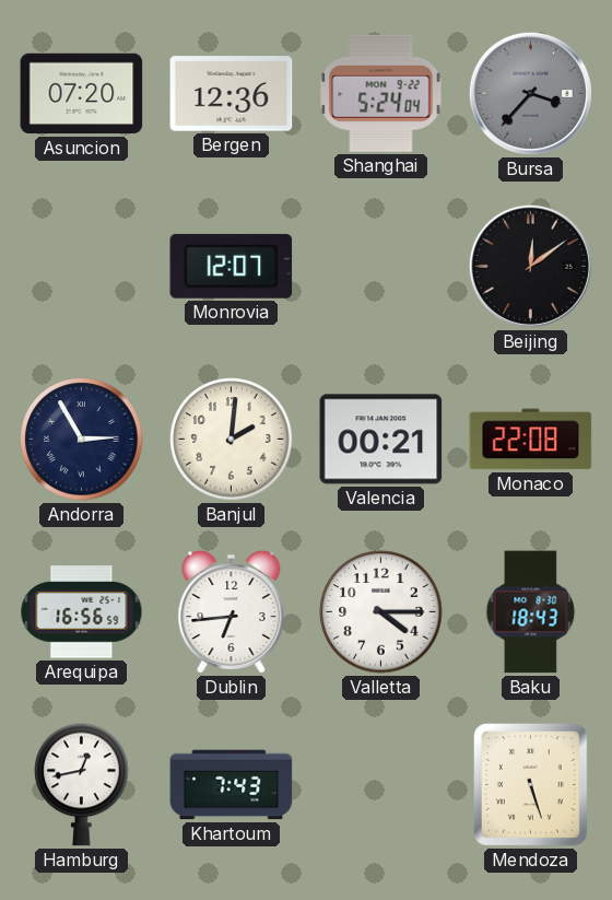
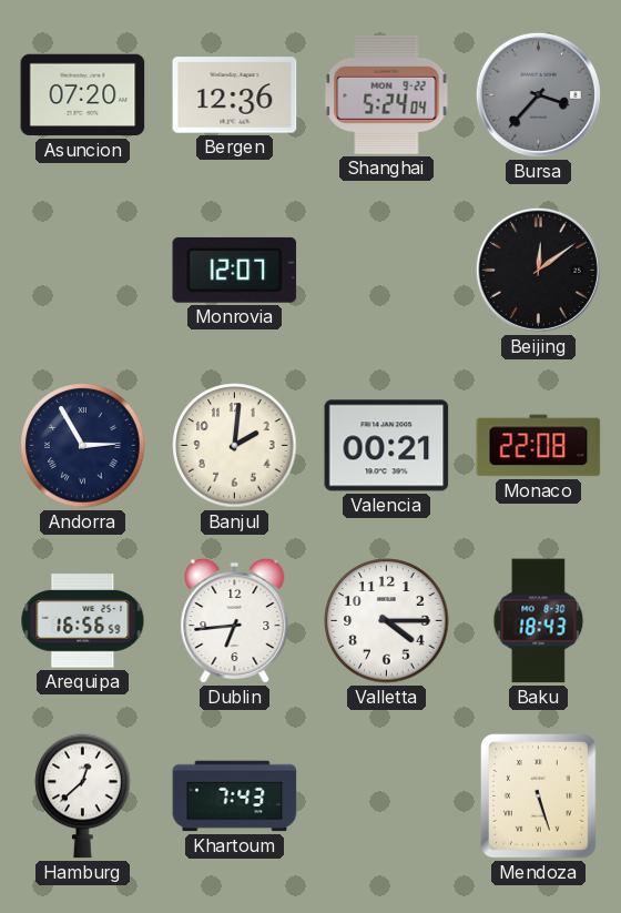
Hamburg: 12:43 -> 12:38
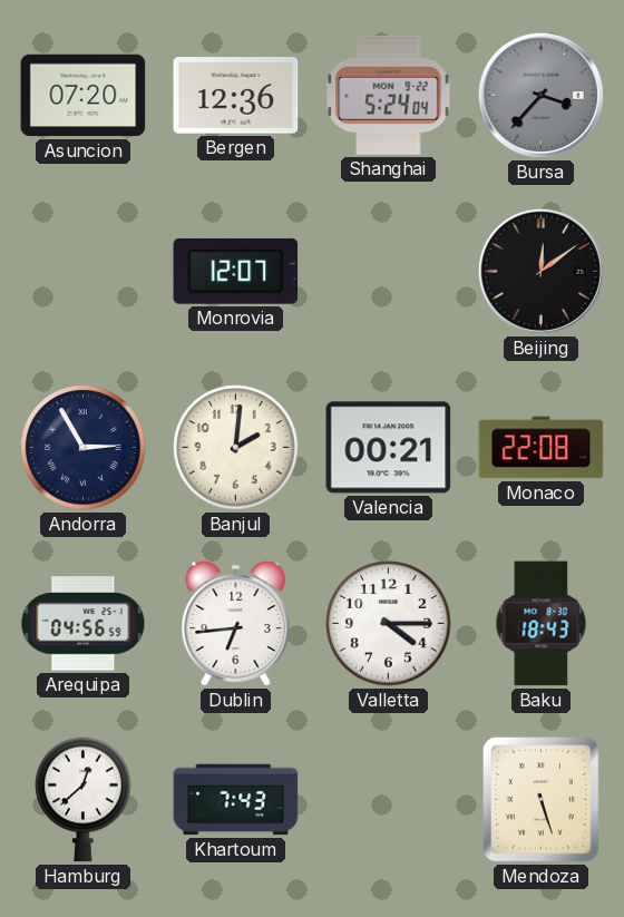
Arequipa: 16:56 -> 04:56
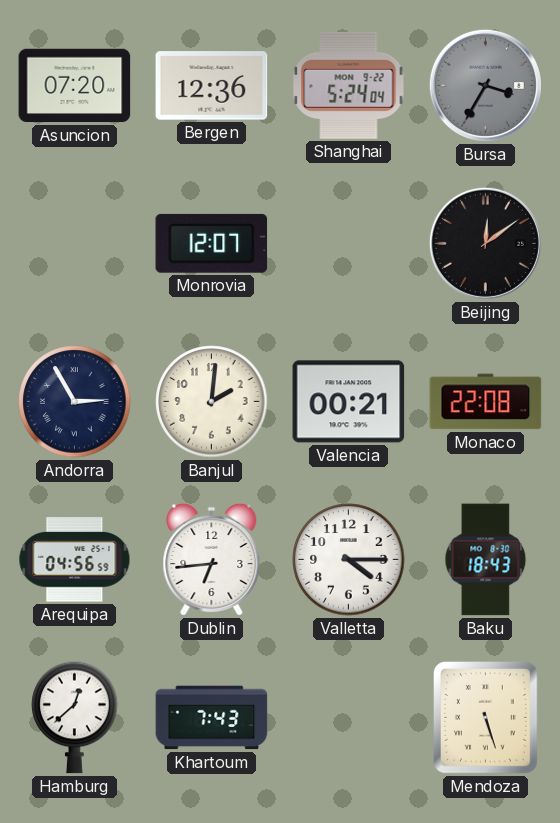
Bursa: 3:37 -> 3:35
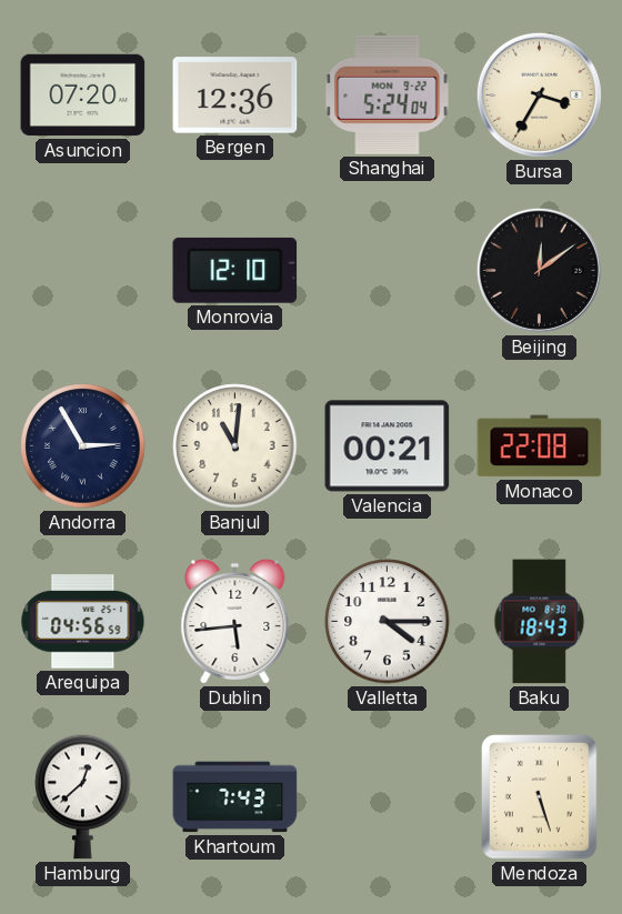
Bursa dial: grey -> cream
Monrovia: 12:07 -> 12:10
Banjul: 2:01 -> 11:01
Dublin: 6:44 -> 5:44
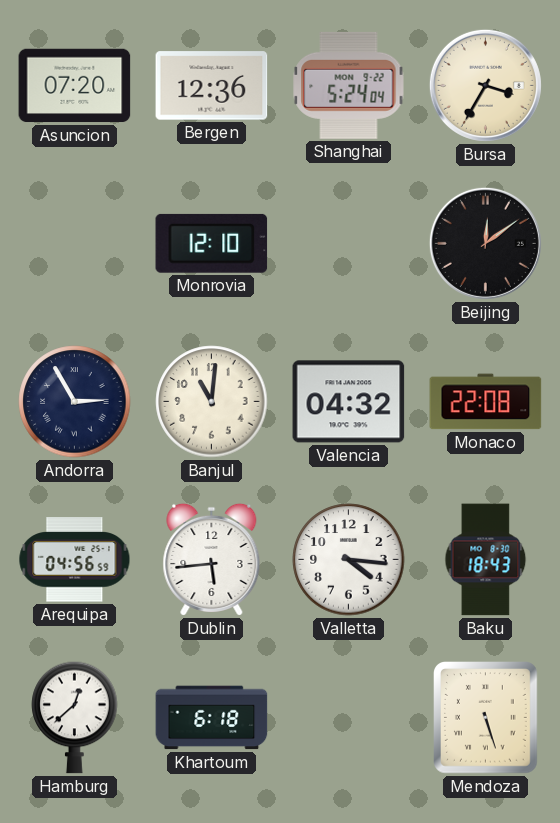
Valencia: 00:21 -> 04:32
Valletta: 4:15 -> 4:16
Khartoum: 7:43 -> 6:18
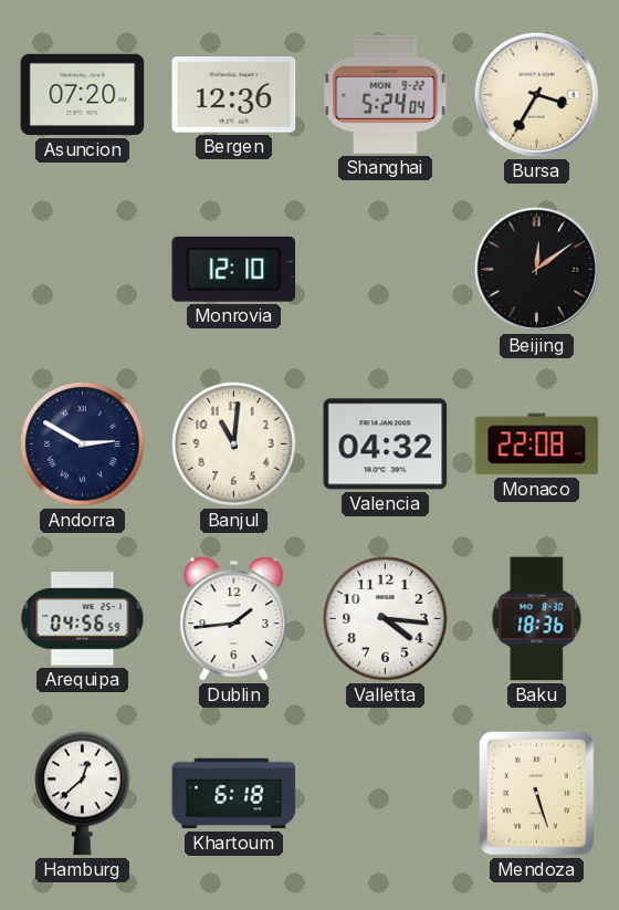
Andorra: 2:55 -> 2:50
Dublin: 5:44 -> 1:44
Baku: 18:43 -> 18:36
